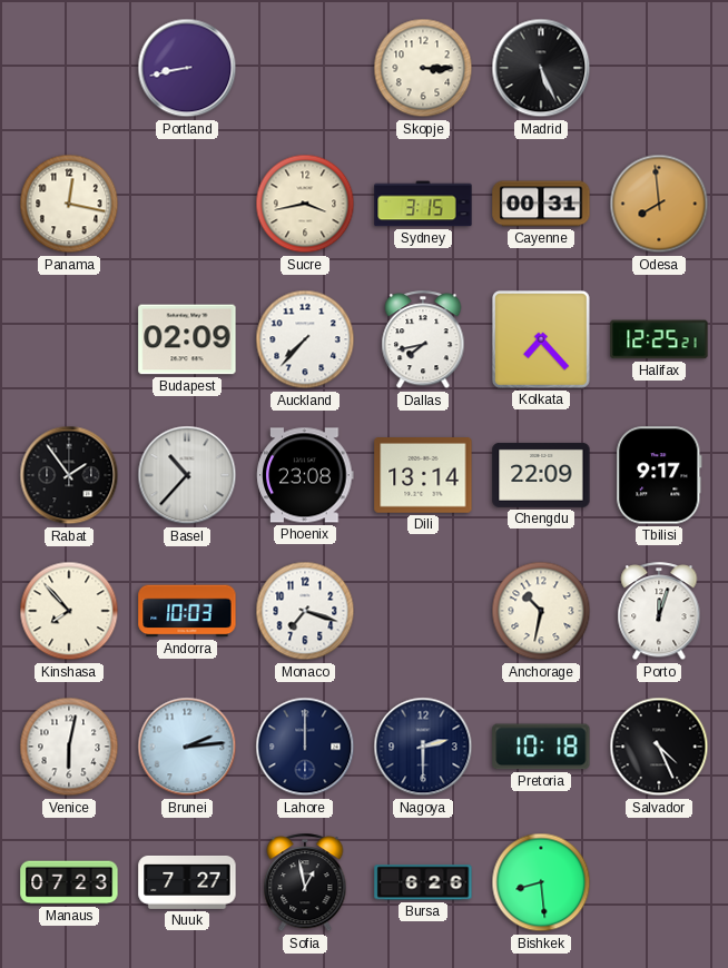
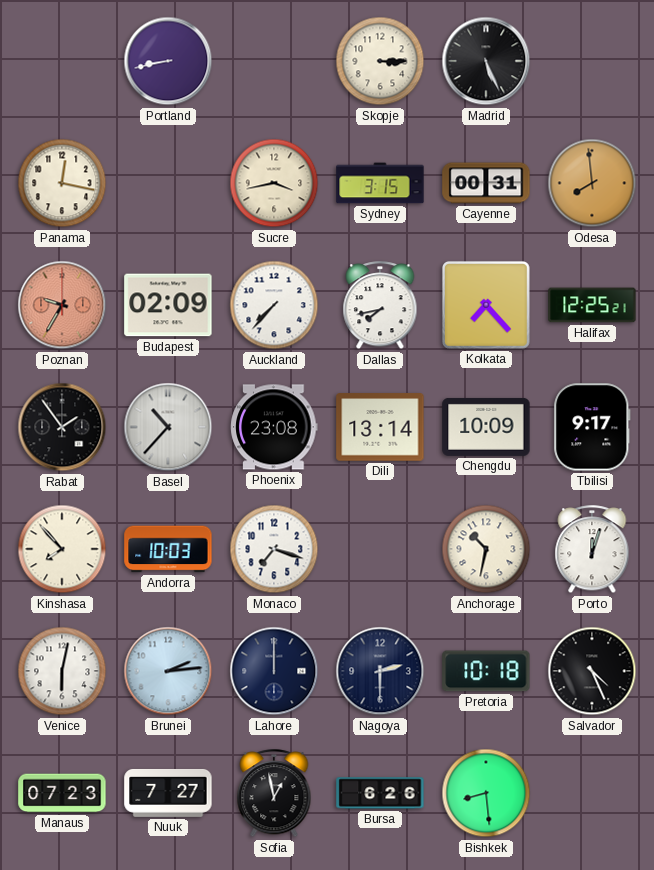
Poznan: none -> 9:35
Chengdu: 22:09 -> 10:09
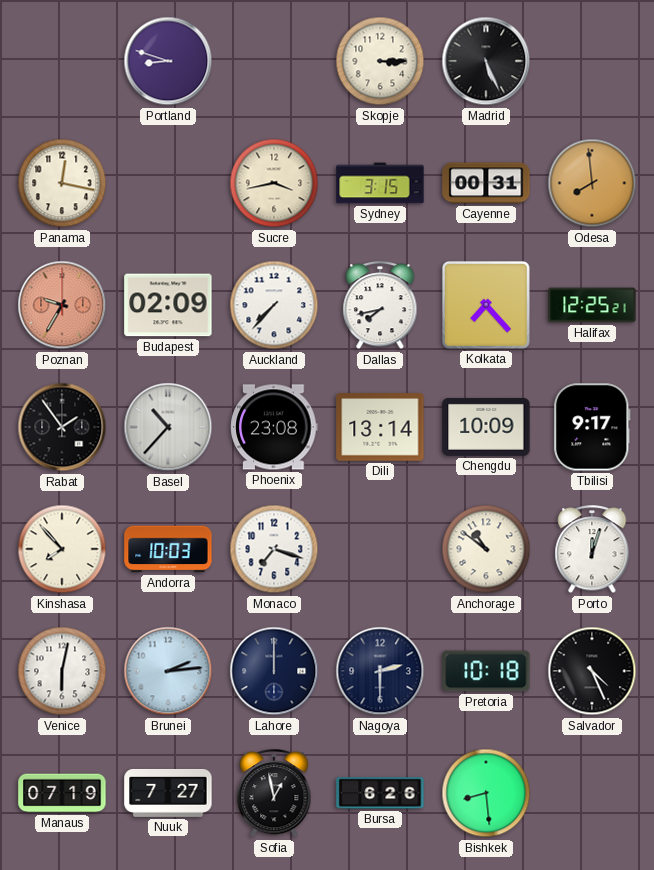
Portland: 8:43 -> 8:48
Anchorage: 10:32 -> 10:51
Manaus: 07:23 -> 07:19
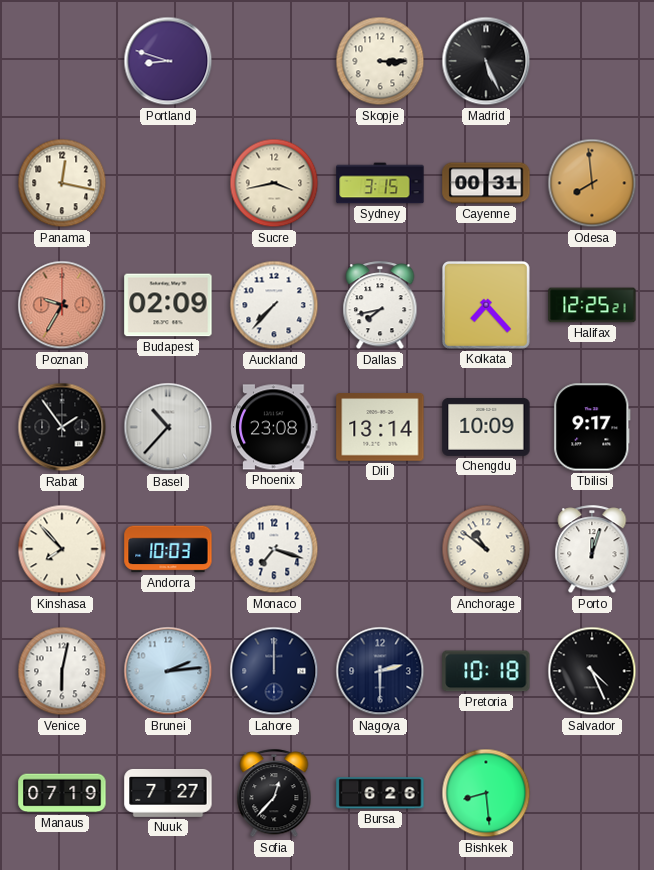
Sofia: 12:58 -> 12:37
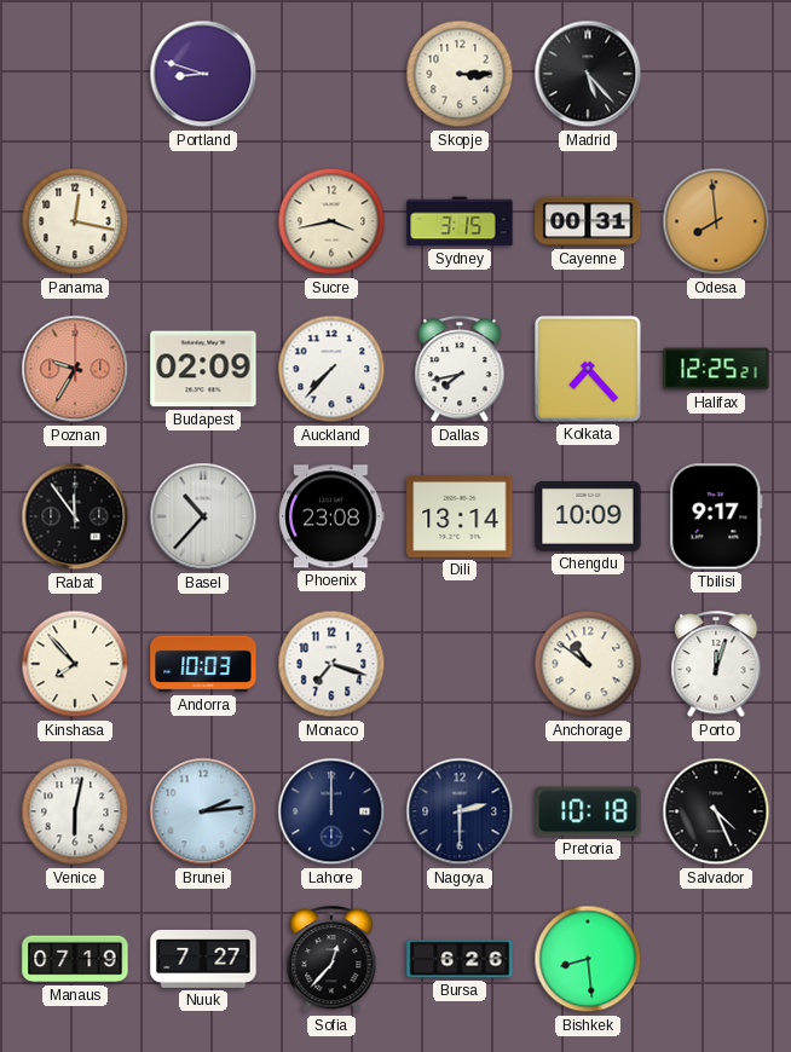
Madrid: 5:26 -> 5:23
Rabat: 1:54 -> 11:54
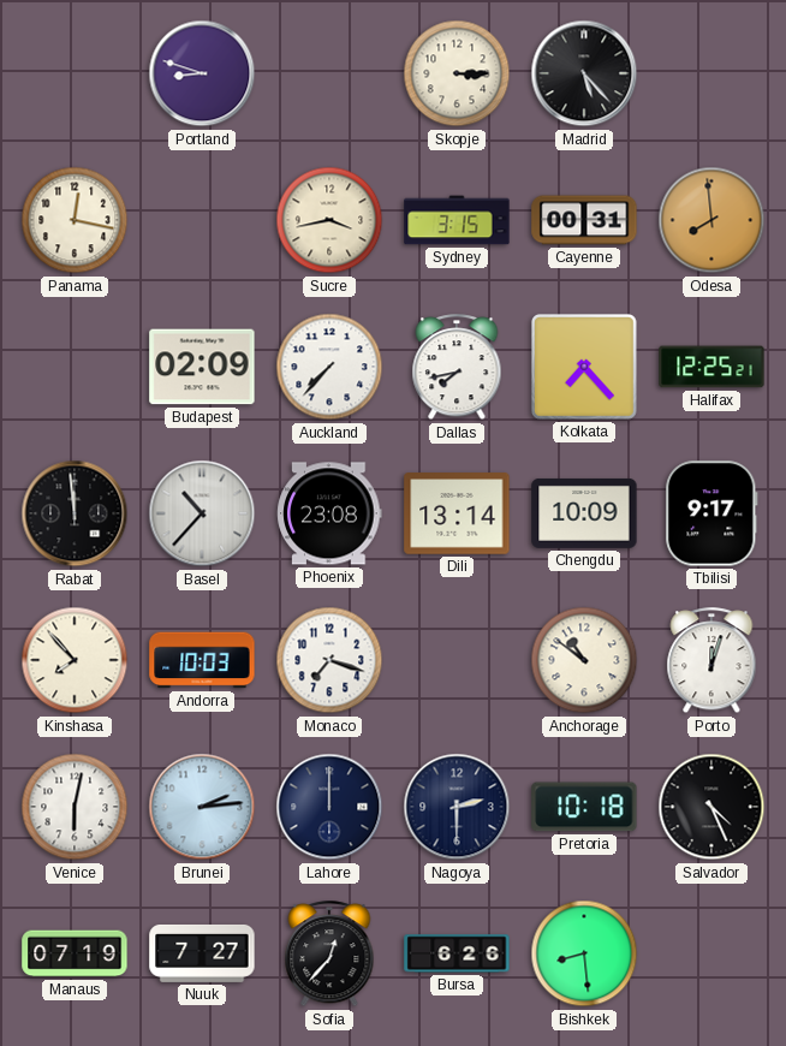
Poznan: 9:35 -> none
Rabat: 11:54 -> 11:59
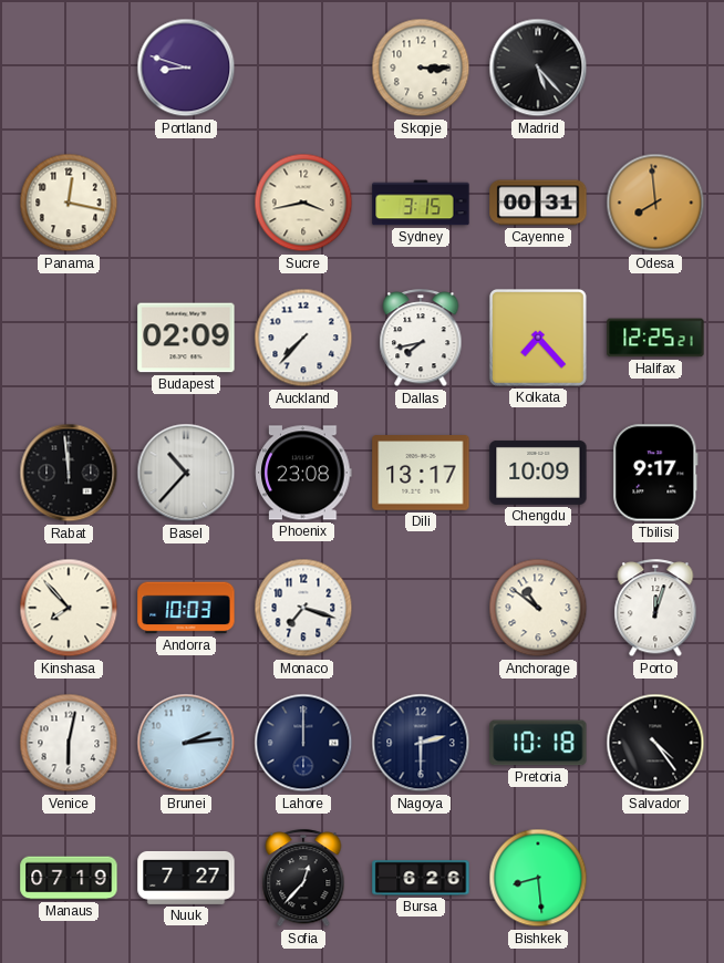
Dili: 13:14 -> 13:17
Salvador: 4:26 -> 4:24
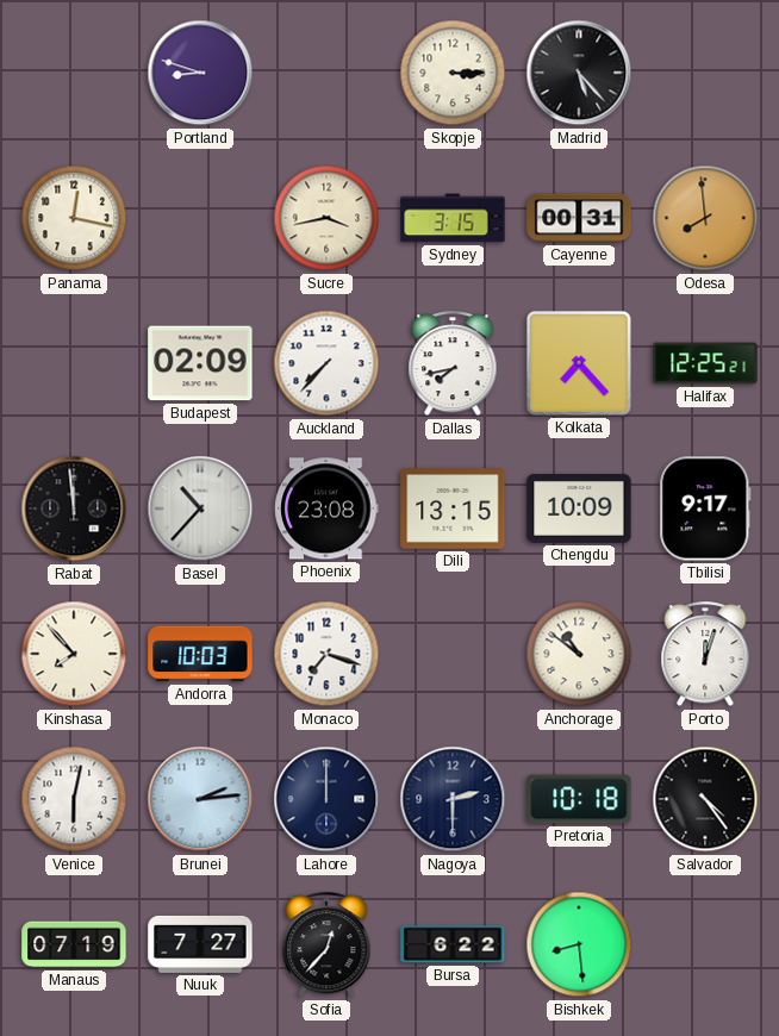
Dili: 13:17 -> 13:15
Bursa: 6:26 -> 6:22
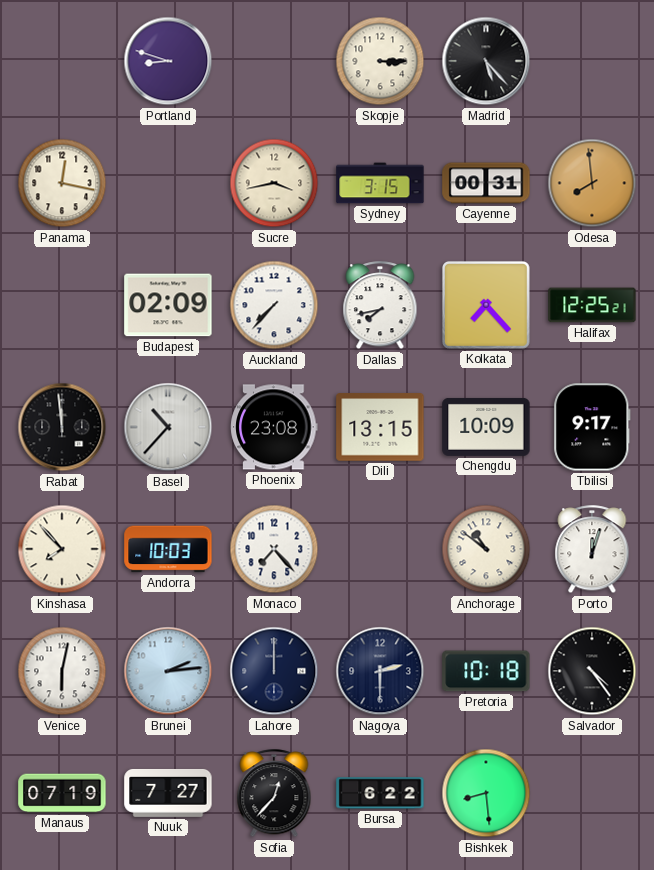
Monaco: 7:18 -> 7:23
